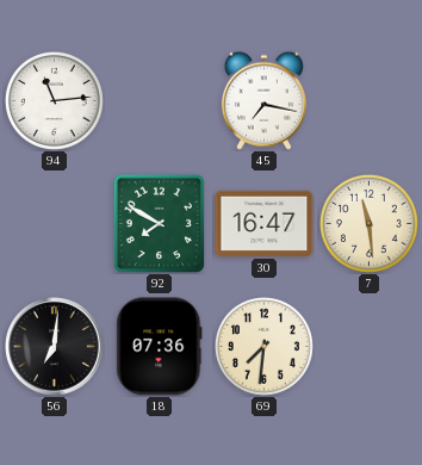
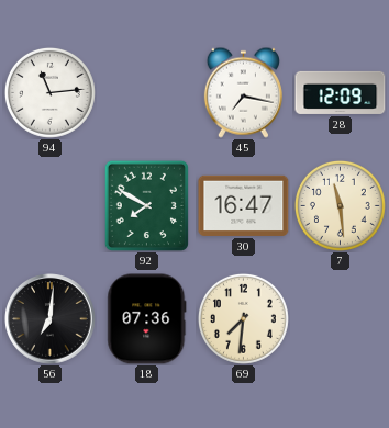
28: none -> 12:09
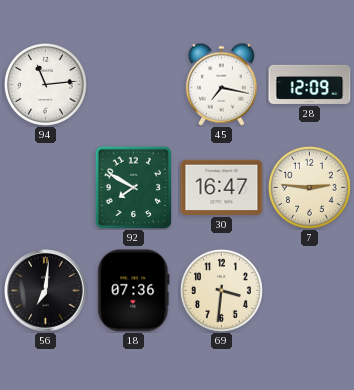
7: 11:29 -> 2:46
69: 7:31 -> 3:31
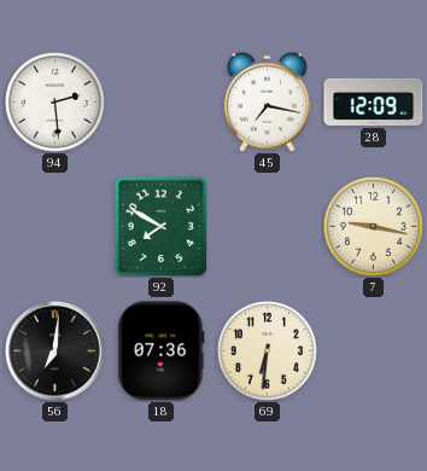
94: 11:14 -> 2:29
30: 16:47 -> none
7: 2:46 -> 9:17
69: 3:31 -> 6:31
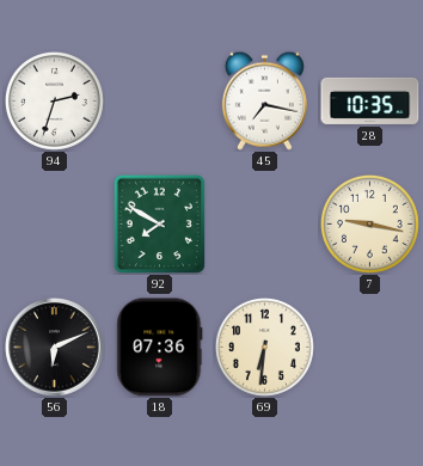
94: 2:29 -> 2:33
28: 12:09 -> 10:35
56: 7:01 -> 6:11
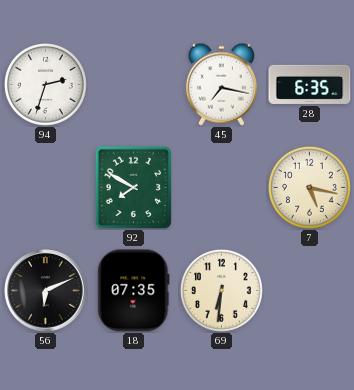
28: 10:35 -> 6:35
7: 9:17 -> 5:17
18: 07:36 -> 07:35
